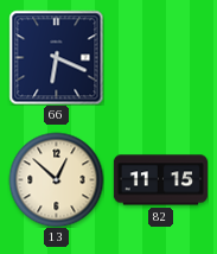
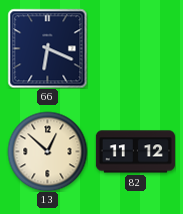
82: 11:15 -> 11:12
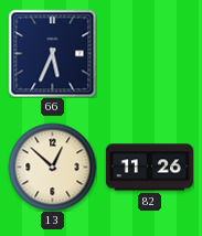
66: 6:19 -> 5:34
82: 11:12 -> 11:26
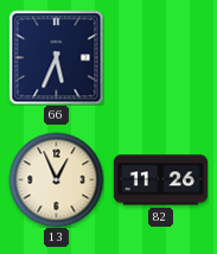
13: 12:52 -> 12:56
